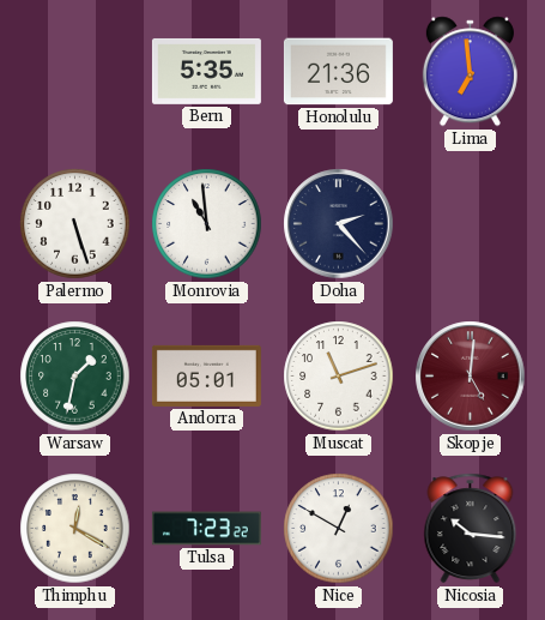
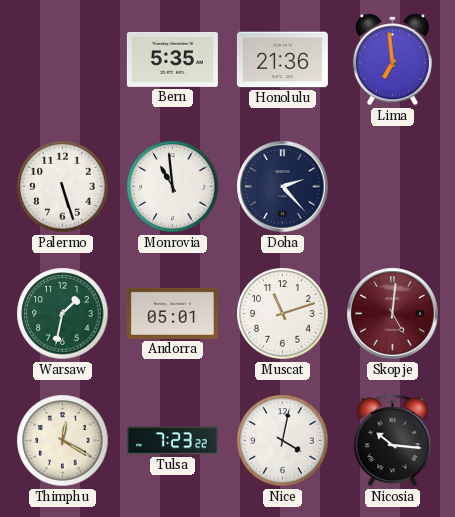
Nice: 12:50 -> 4:02
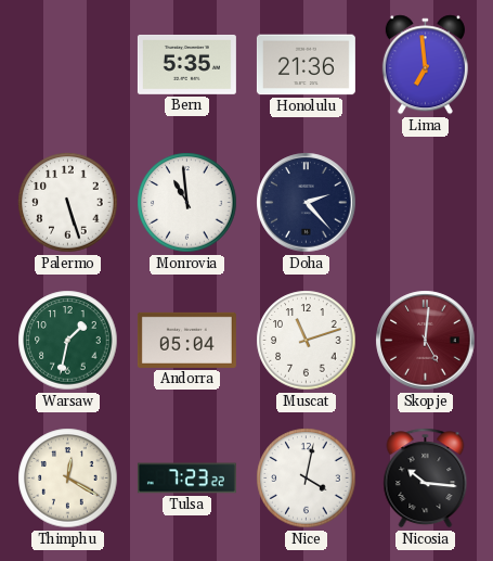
Andorra: 05:01 -> 05:04
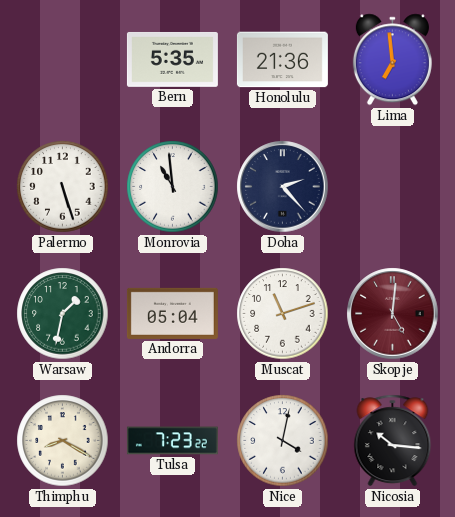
Thimphu: 12:20 -> 8:20
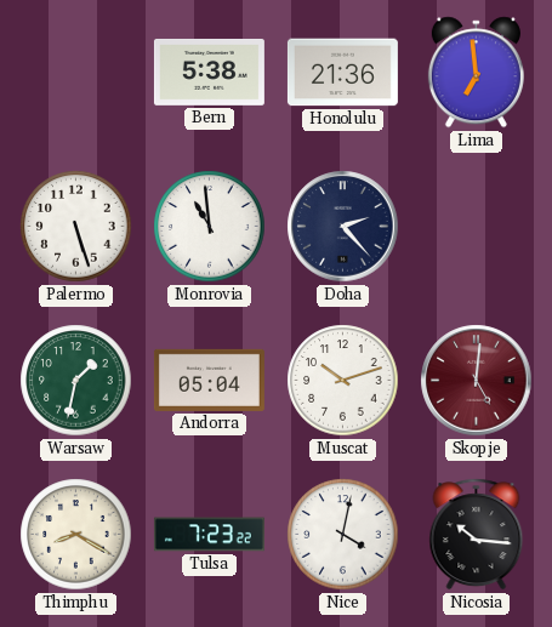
Bern: 5:35 -> 5:38
Muscat: 11:12 -> 10:12
